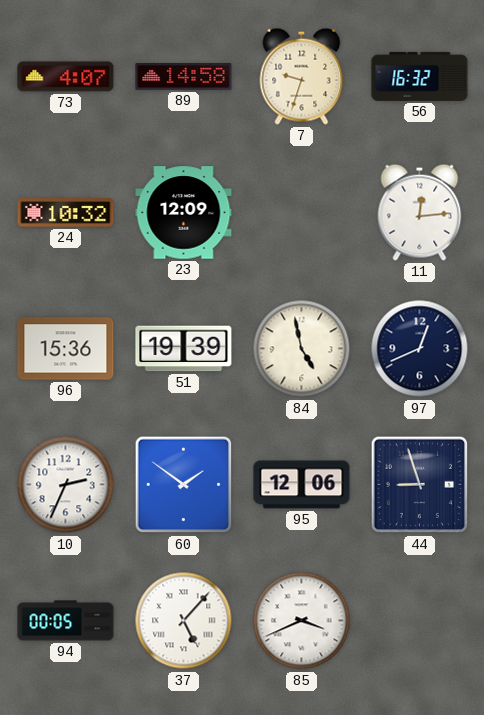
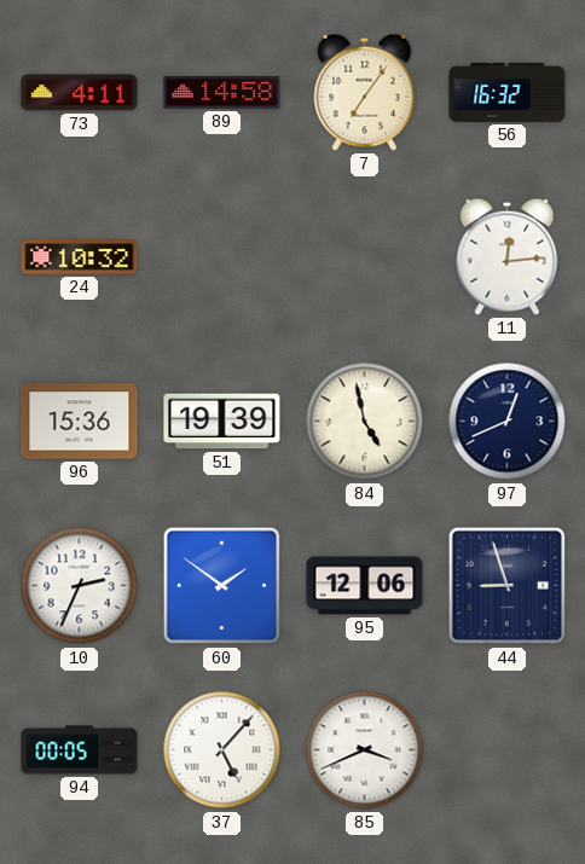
73: 4:07 -> 4:11
7: 9:33 -> 7:06
23: 12:09 -> none
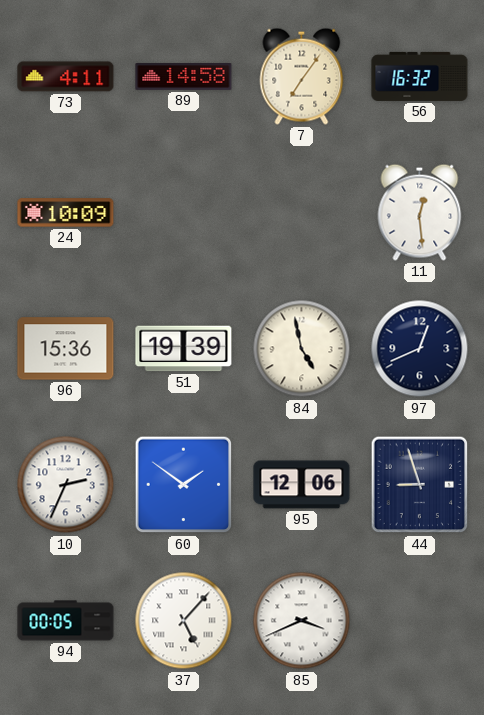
24: 10:32 -> 10:09
11: 12:14 -> 12:29
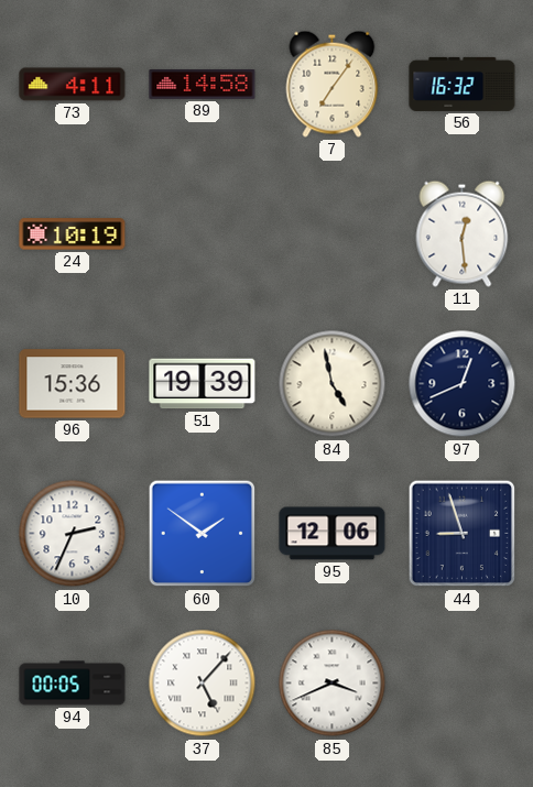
24: 10:09 -> 10:19
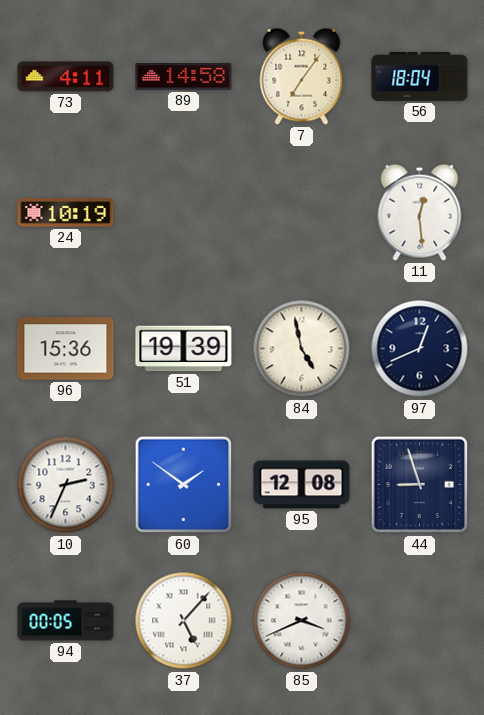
56: 16:32 -> 18:04
95: 12:06 -> 12:08
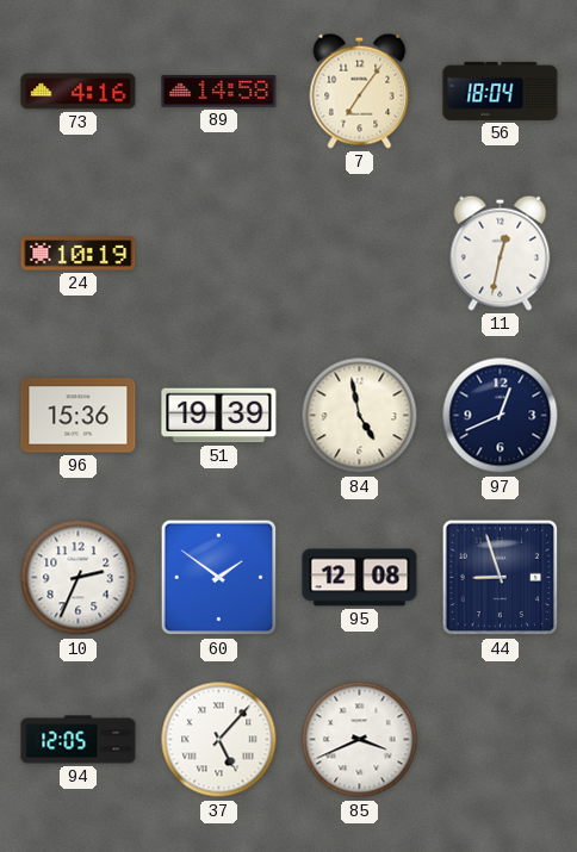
73: 4:11 -> 4:16
11: 12:29 -> 12:32
94: 00:05 -> 12:05
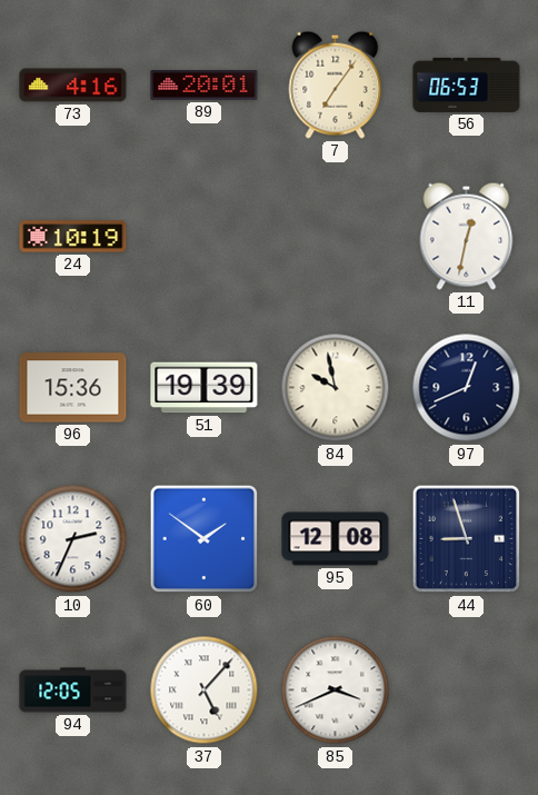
89: 14:58 -> 20:01
56: 18:04 -> 06:53
84: 4:58 -> 9:58
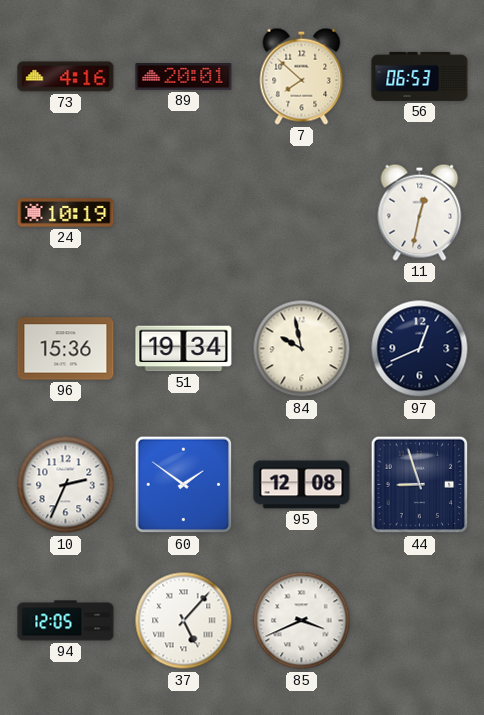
7: 7:06 -> 7:52
51: 19:39 -> 19:34
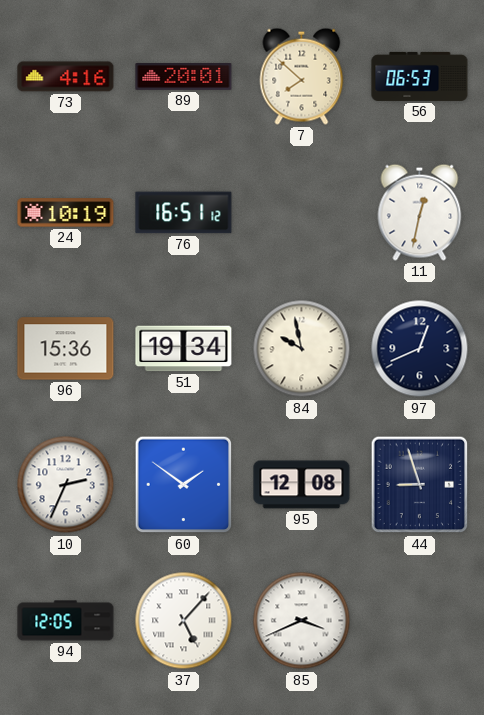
76: none -> 16:51
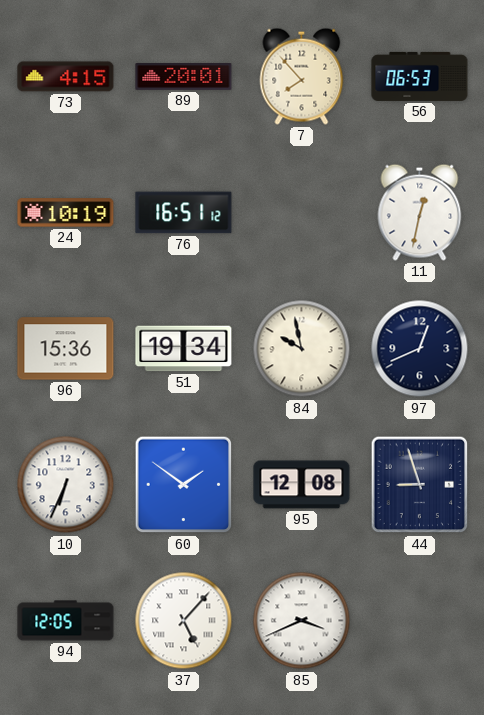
73: 4:16 -> 4:15
7: 7:52 -> 7:53
10: 2:34 -> 6:34
